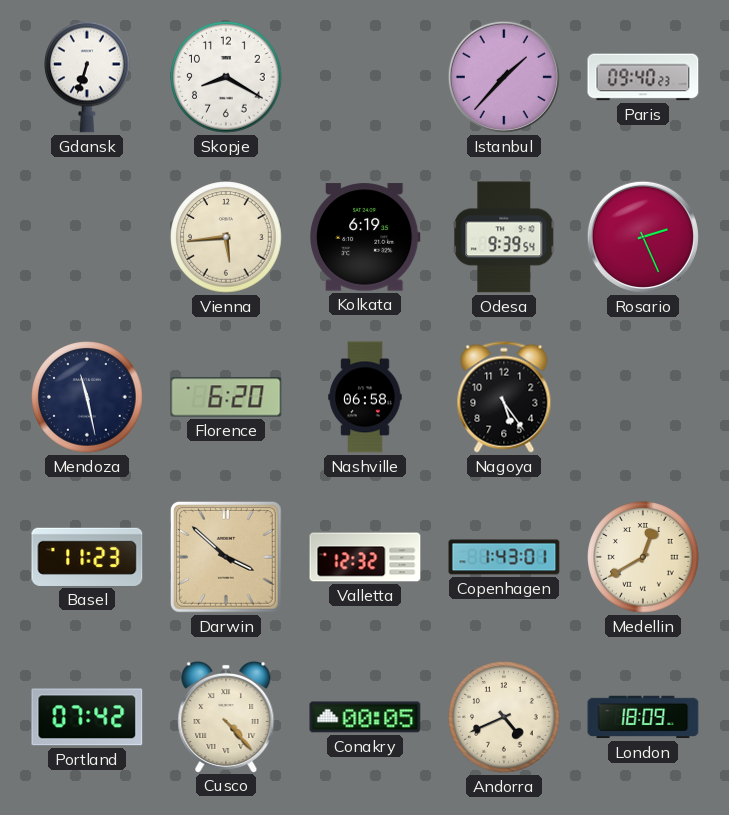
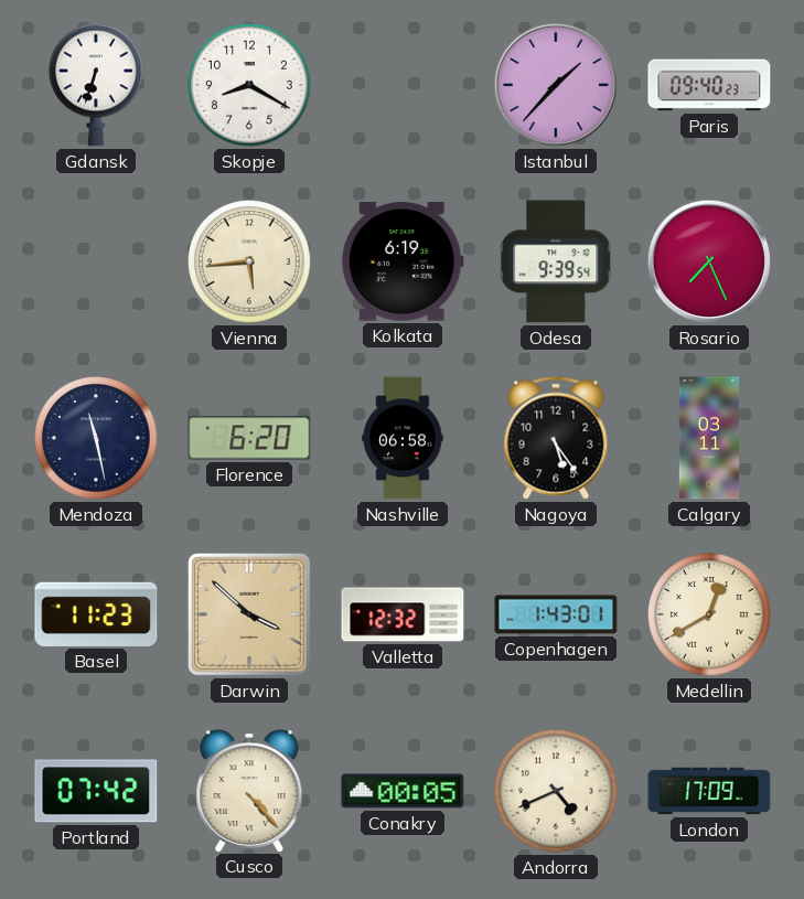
Rosario: 2:26 -> 7:26
Calgary: none -> 03:11
London: 18:09 -> 17:09
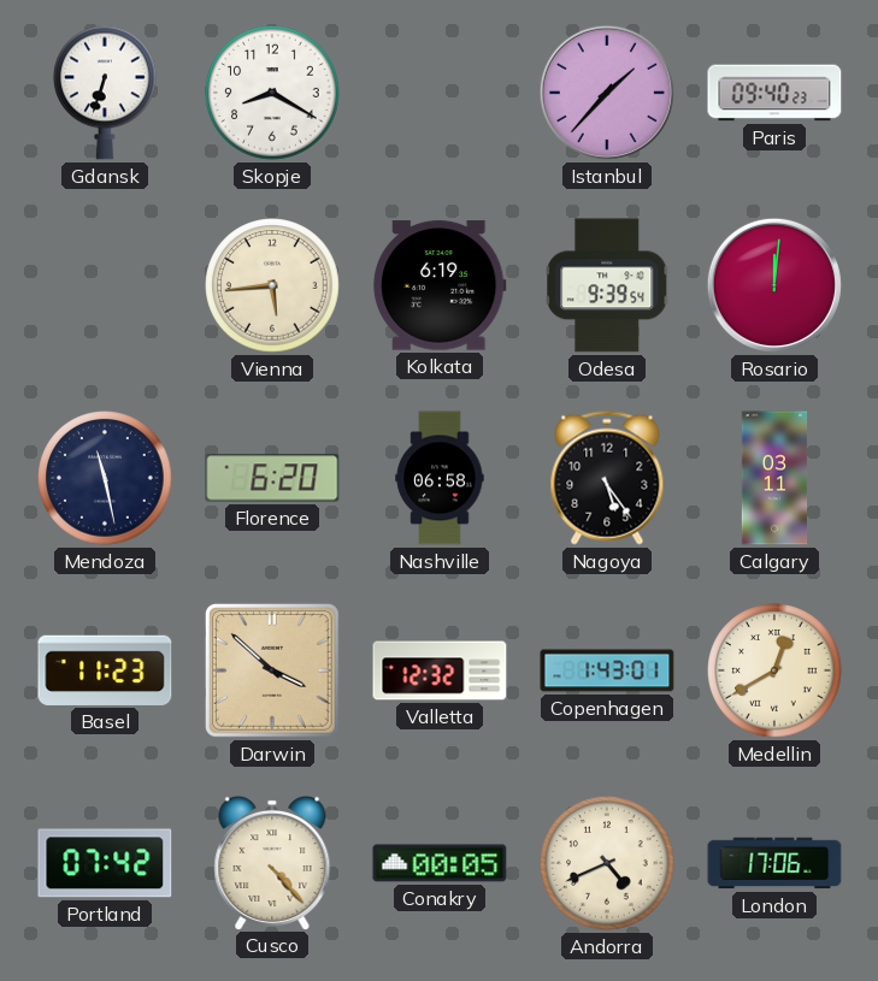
Rosario: 7:26 -> 12:01
London: 17:09 -> 17:06
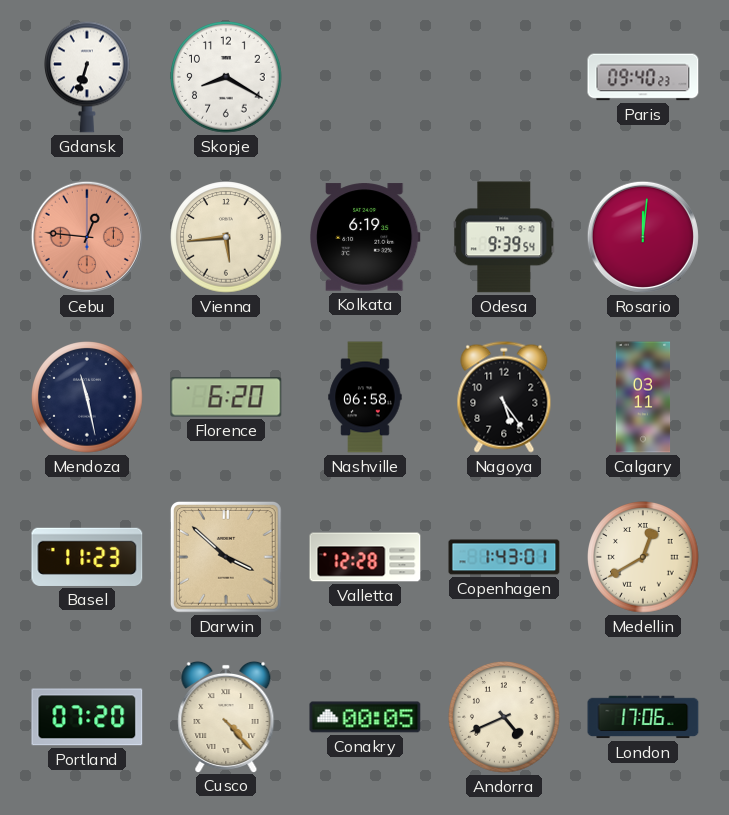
Istanbul: 1:37 -> none
Cebu: none -> 12:46
Valletta: 12:32 -> 12:28
Portland: 07:42 -> 07:20
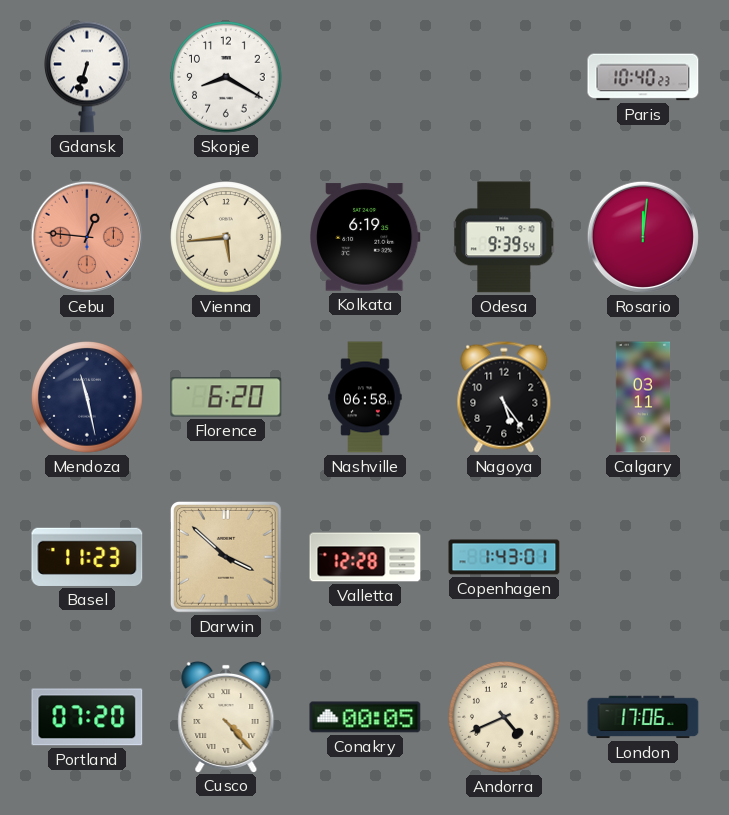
Paris: 09:40 -> 10:40
Medellin: 12:40 -> none
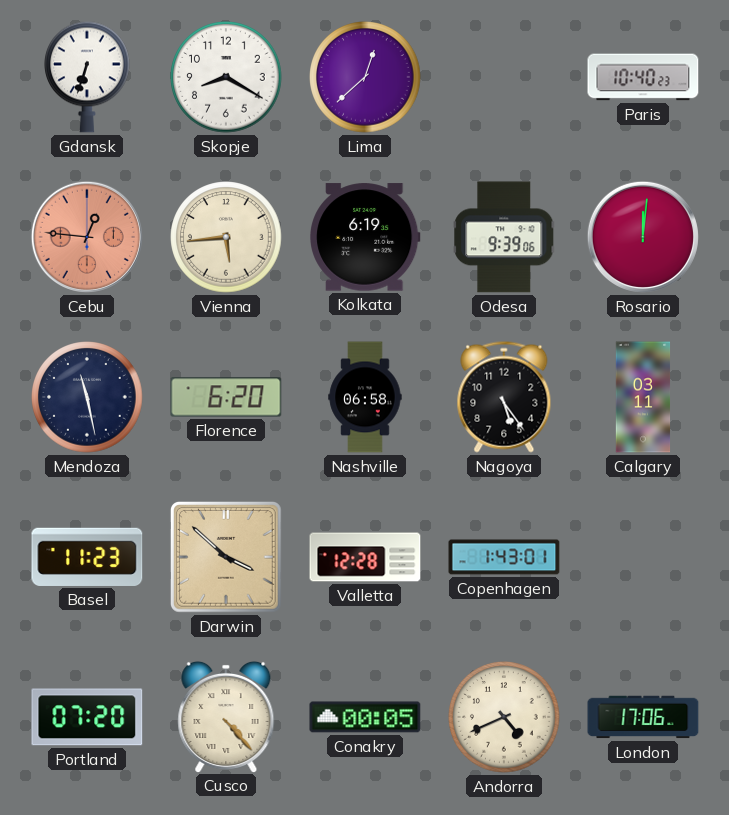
Lima: none -> 12:38
Odesa: 9:39:54 -> 9:39:06
